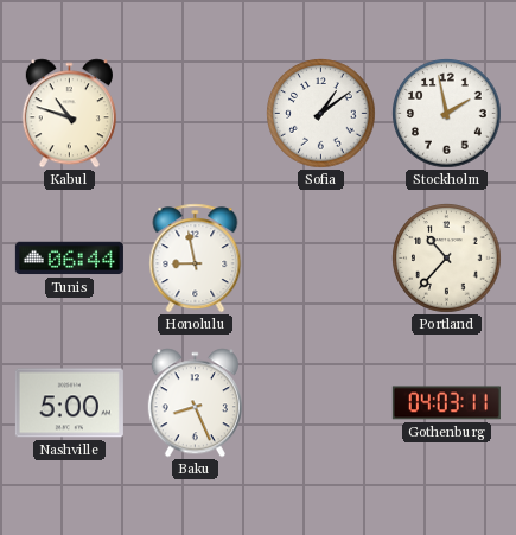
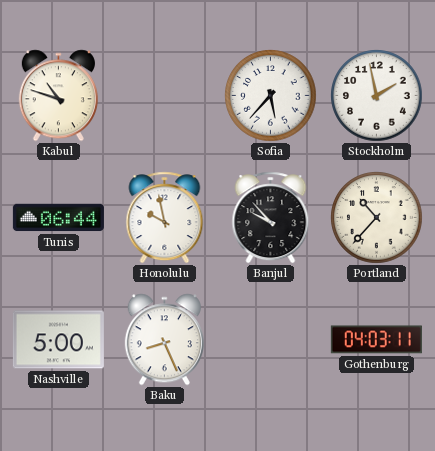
Sofia: 1:09 -> 5:37
Honolulu: 8:58 -> 9:58
Banjul: none -> 9:53
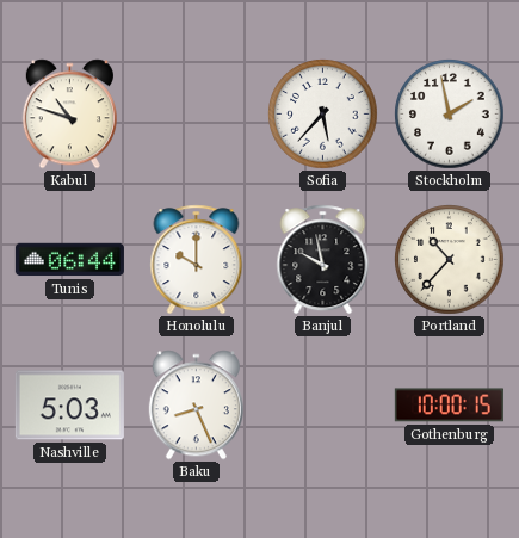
Honolulu: 9:58 -> 10:00
Banjul: 9:53 -> 9:58
Nashville: 5:00 -> 5:03
Gothenburg: 04:03 -> 10:00
